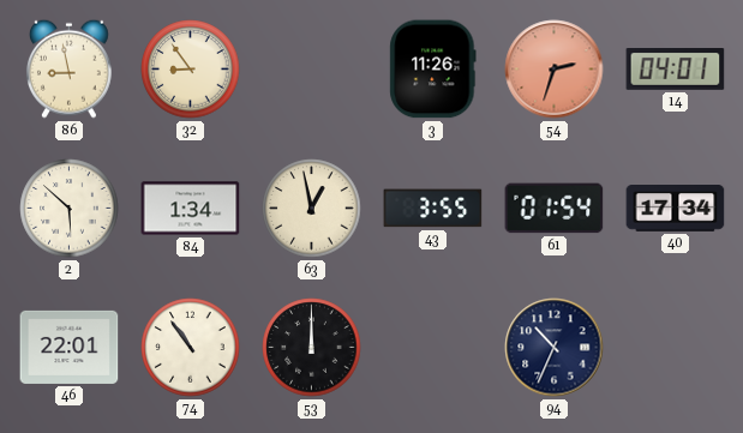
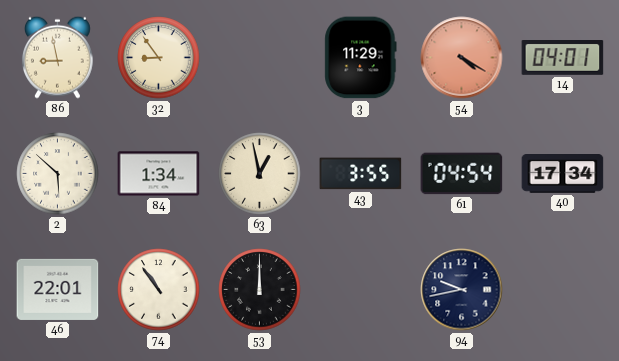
3: 11:26 -> 11:29
54: 2:33 -> 4:20
61: 01:54 -> 04:54
94: 10:34 -> 9:43
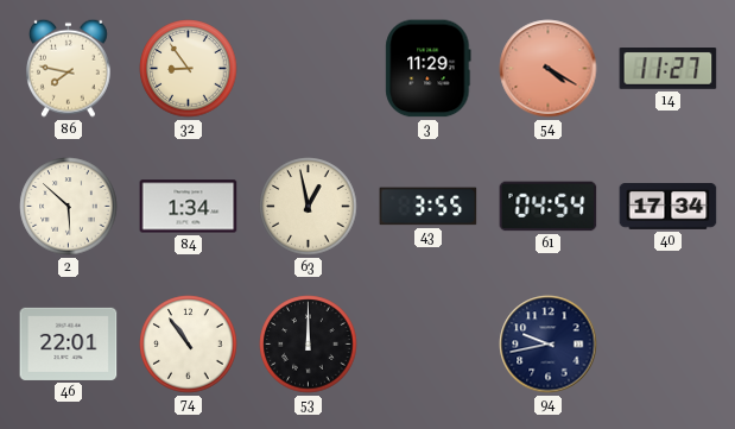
86: 8:58 -> 7:47
14: 04:01 -> 11:27
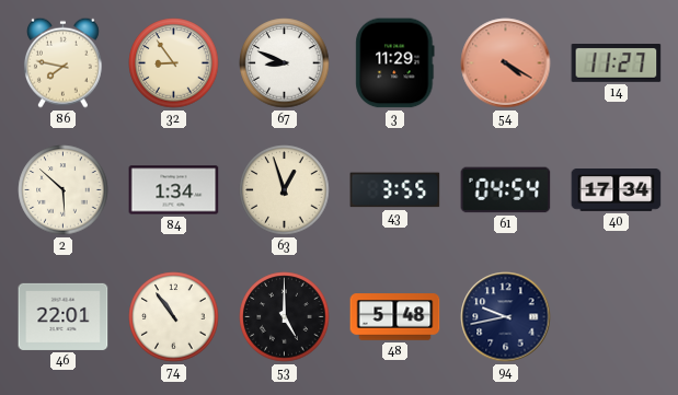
67: none -> 8:49
63: 12:58 -> 12:57
53: 12:00 -> 5:00
48: none -> 5:48
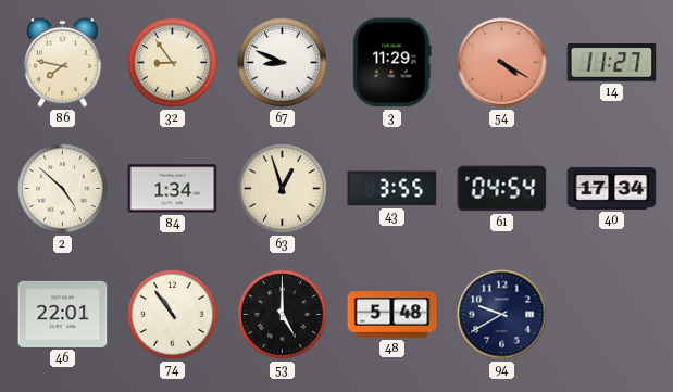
2: 5:52 -> 4:52
94: 9:43 -> 9:40
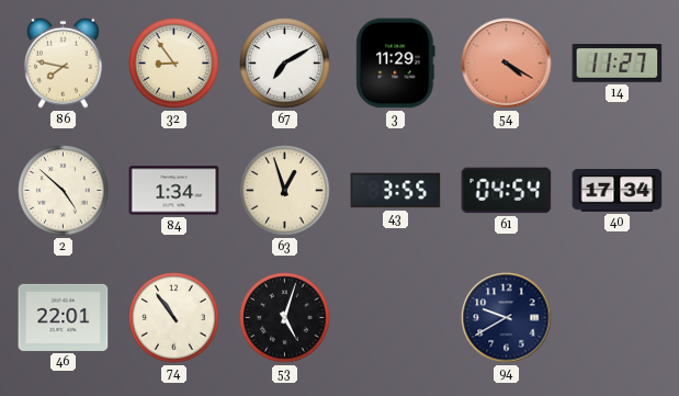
67: 8:49 -> 7:10
53: 5:00 -> 5:03
48: 5:48 -> none
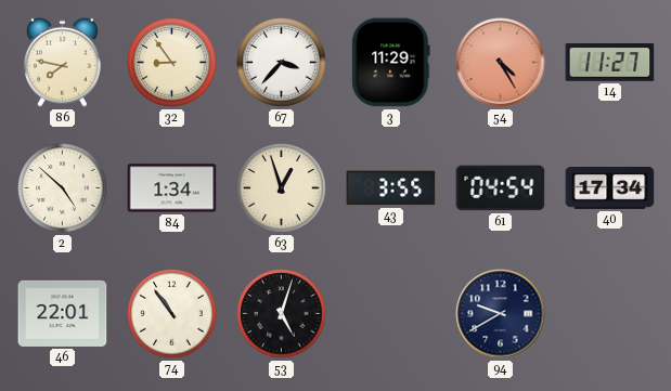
67: 7:10 -> 3:37
54: 4:20 -> 4:25
